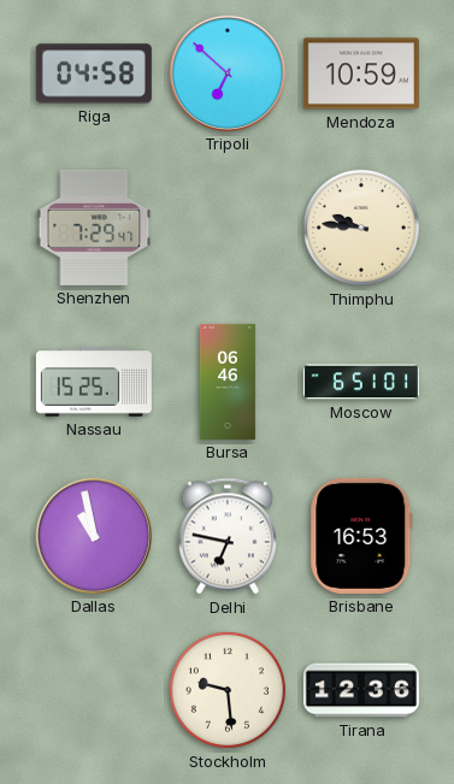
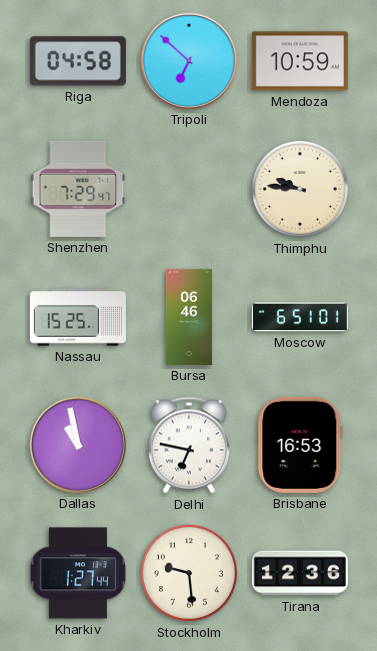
Kharkiv: none -> 1:27
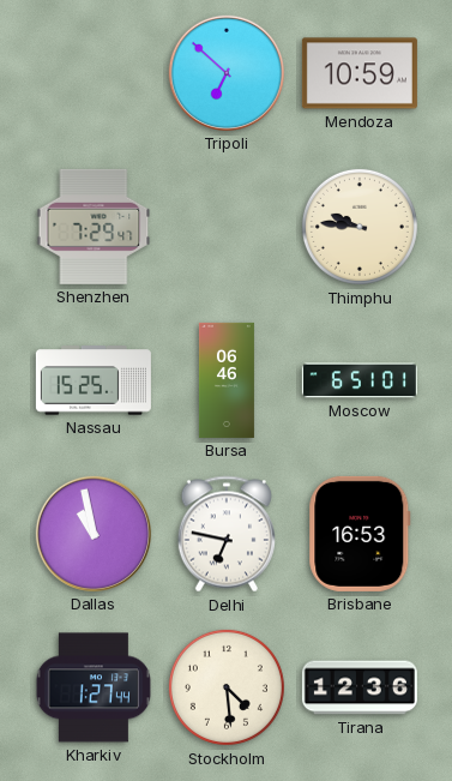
Riga: 04:58 -> none
Stockholm: 9:29 -> 4:29
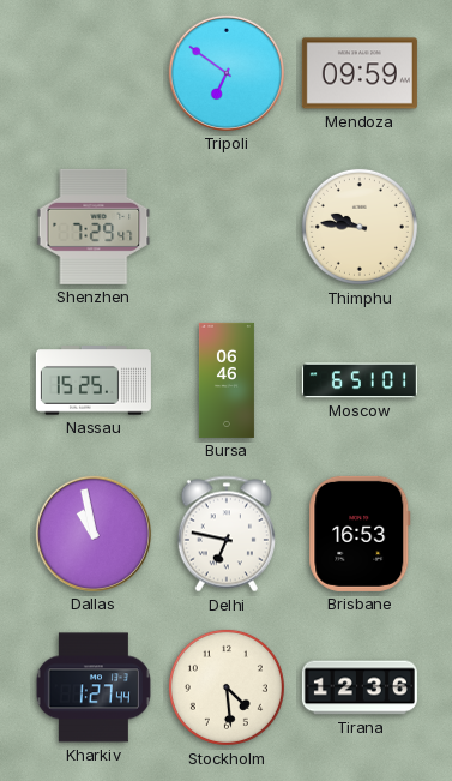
Tripoli: 6:52 -> 6:51
Mendoza: 10:59 -> 09:59
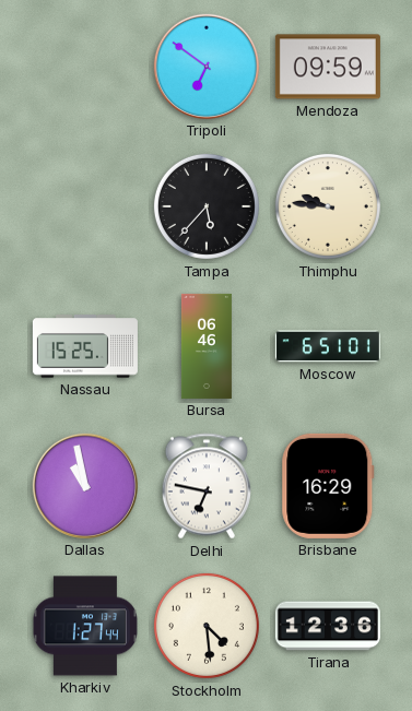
Shenzhen: 7:29 -> none
Tampa: none -> 5:37
Brisbane: 16:53 -> 16:29
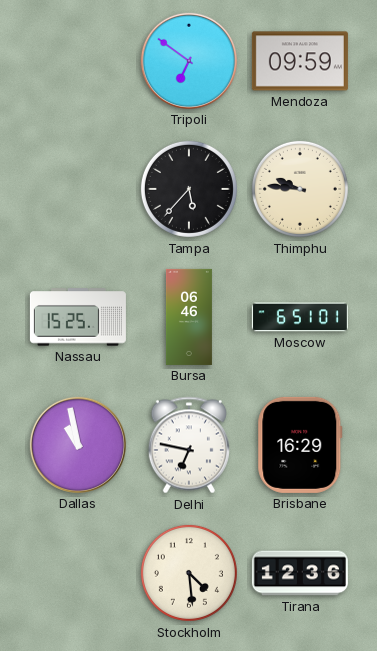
Kharkiv: 1:27 -> none
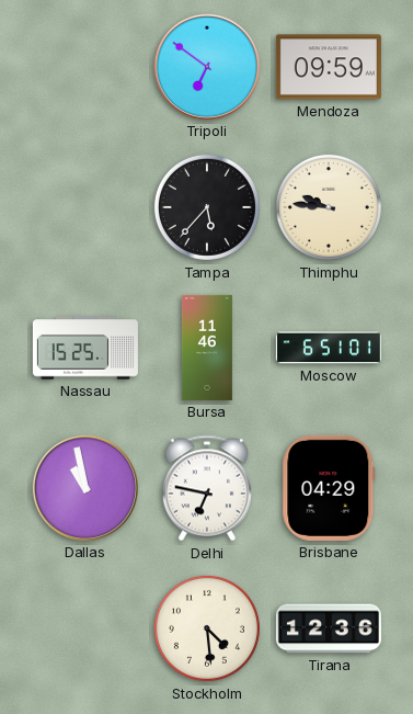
Bursa: 06:46 -> 11:46
Brisbane: 16:29 -> 04:29
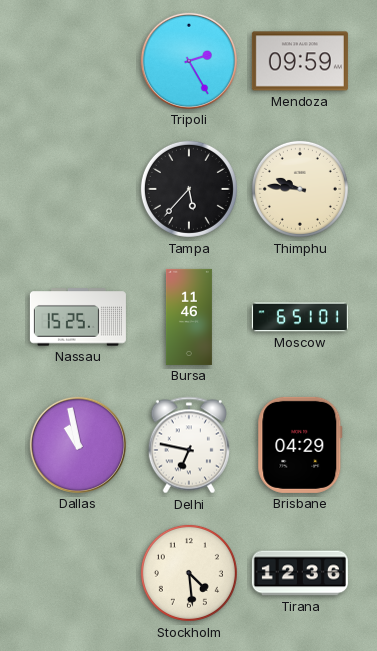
Tripoli: 6:51 -> 2:25
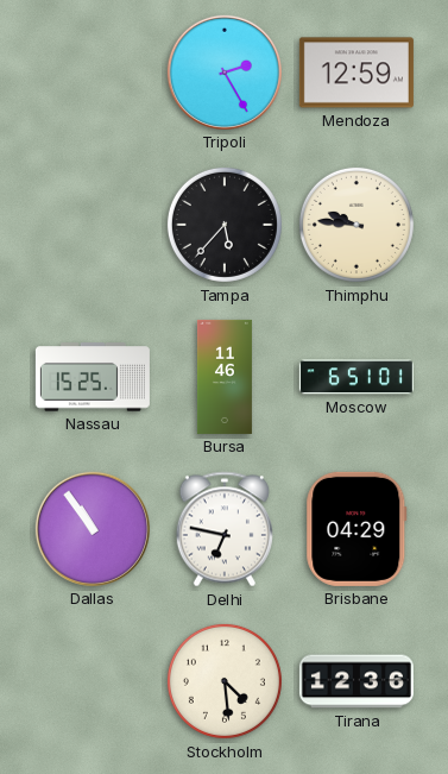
Mendoza: 09:59 -> 12:59
Dallas: 10:58 -> 10:54
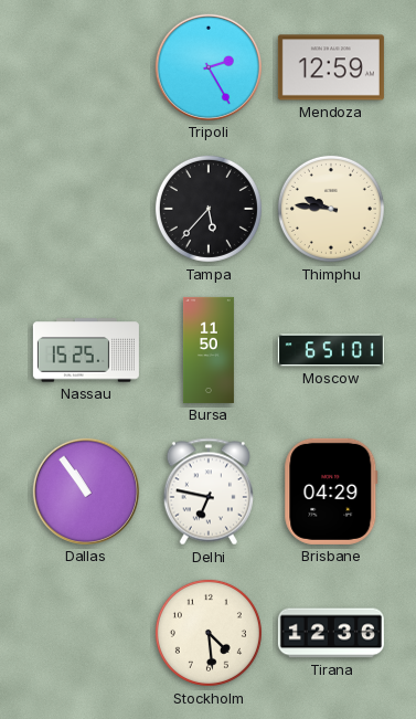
Bursa: 11:46 -> 11:50
